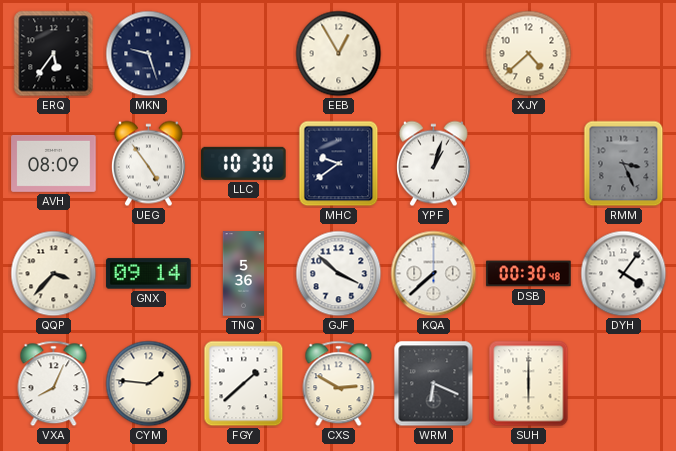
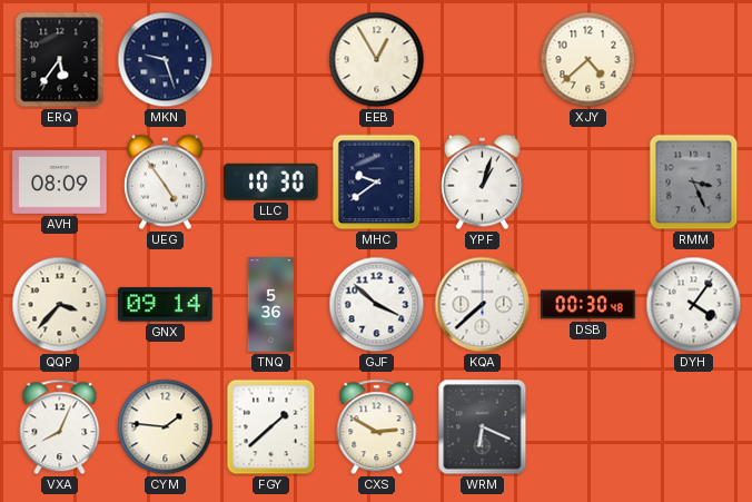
SUH: 6:00 -> none
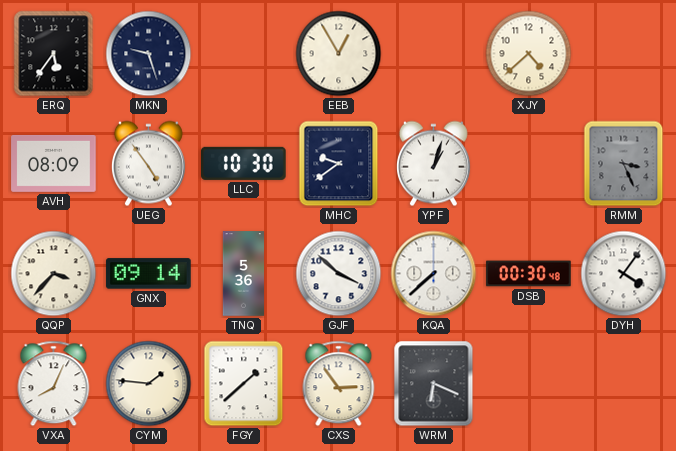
CXS: 2:50 -> 2:54
